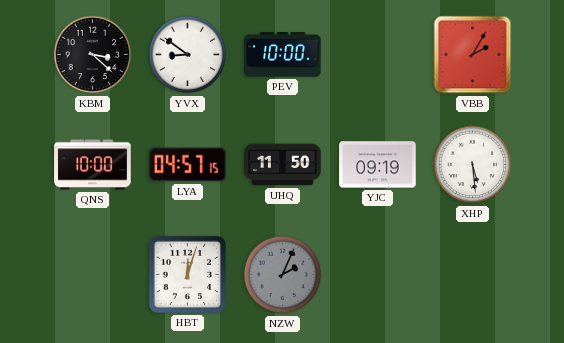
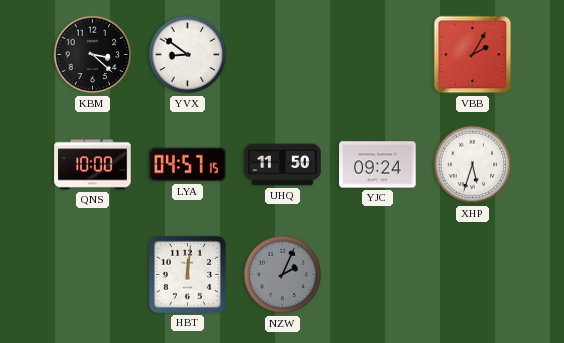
PEV: 10:00 -> none
YJC: 09:19 -> 09:24
XHP: 5:29 -> 5:33
HBT: 12:03 -> 12:01
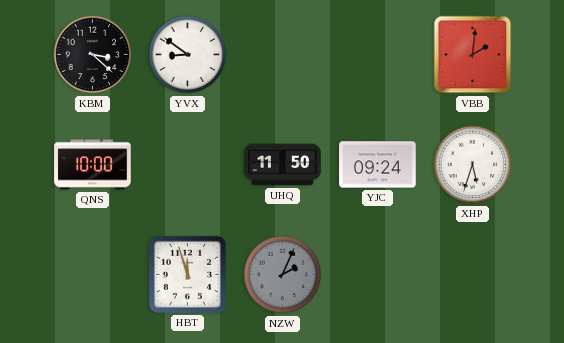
VBB: 2:05 -> 2:01
LYA: 04:57 -> none
HBT: 12:01 -> 11:57
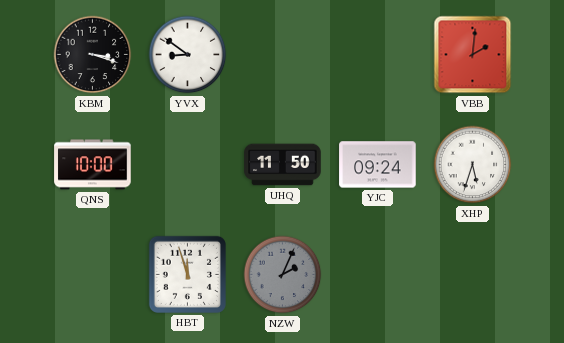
KBM: 3:22 -> 3:18
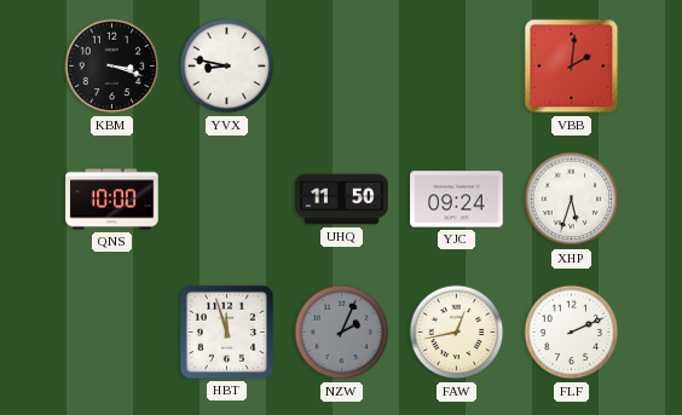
YVX: 8:51 -> 8:47
FAW: none -> 12:43
FLF: none -> 2:11
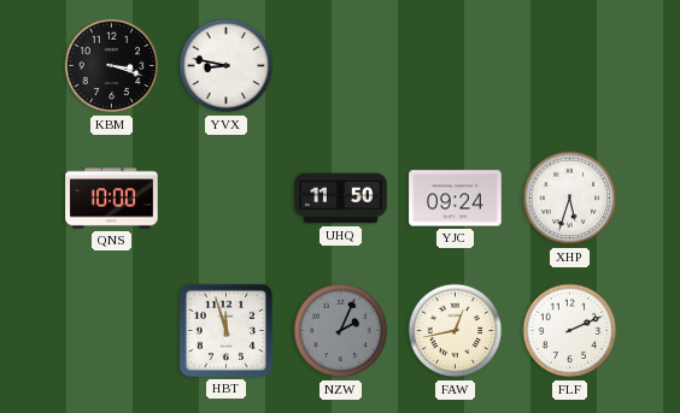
VBB: 2:01 -> none
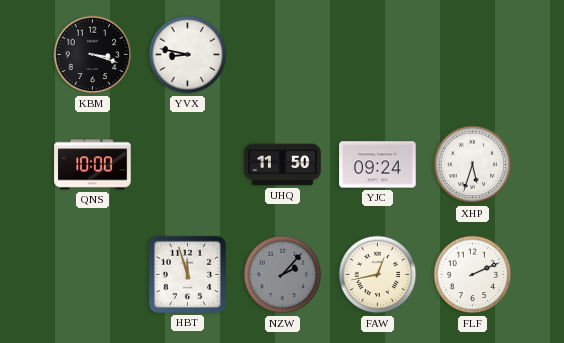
NZW: 2:04 -> 2:07
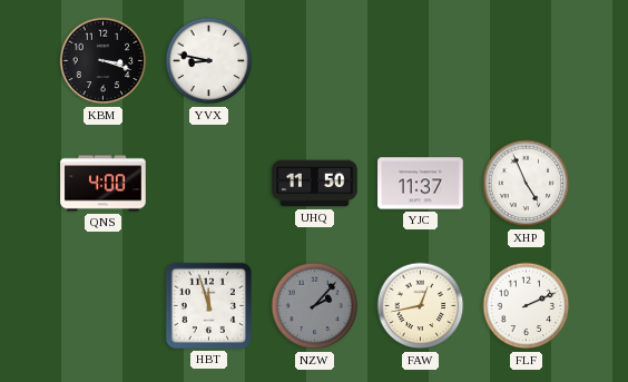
QNS: 10:00 -> 4:00
YJC: 09:24 -> 11:37
XHP: 5:33 -> 4:56
